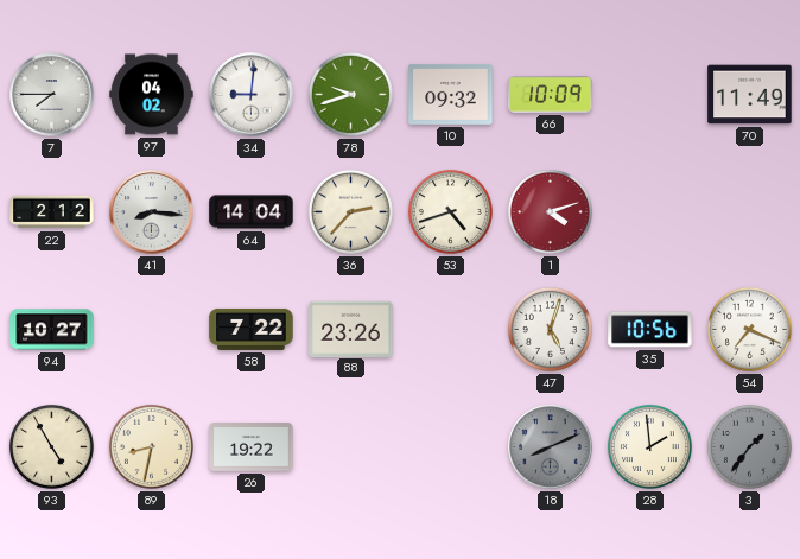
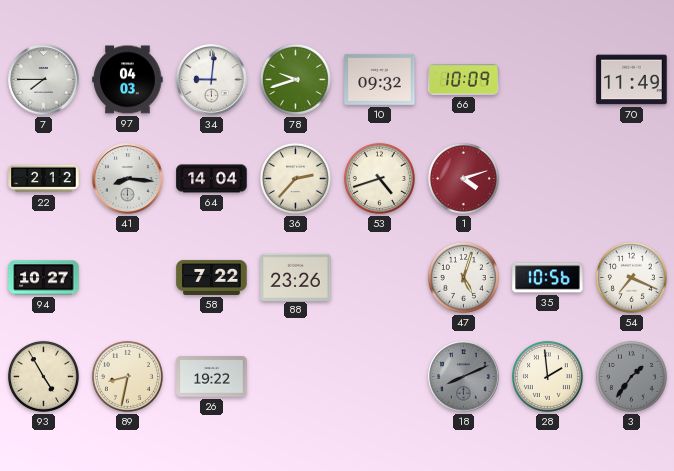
97: 04:02 -> 04:03
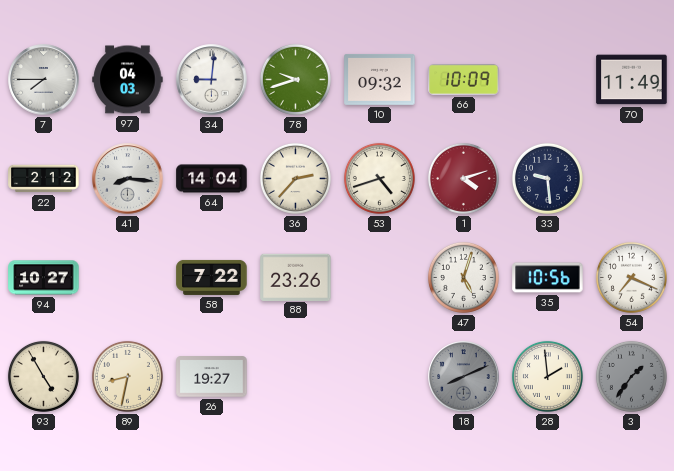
33: none -> 9:29
26: 19:22 -> 19:27
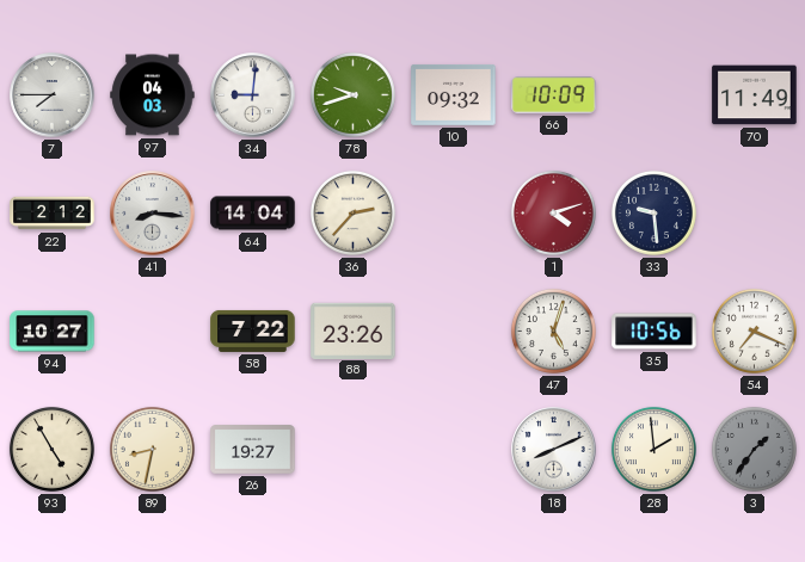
53: 4:42 -> none
18 dial: grey -> white
